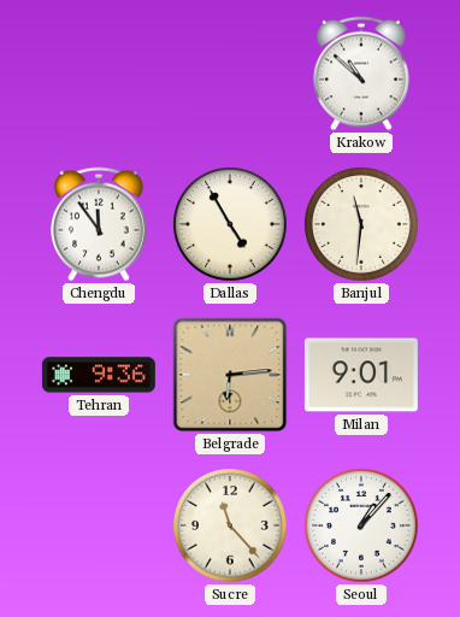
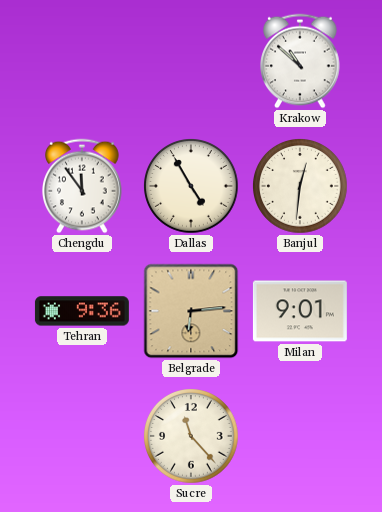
Banjul: 11:31 -> 12:31
Seoul: 1:07 -> none
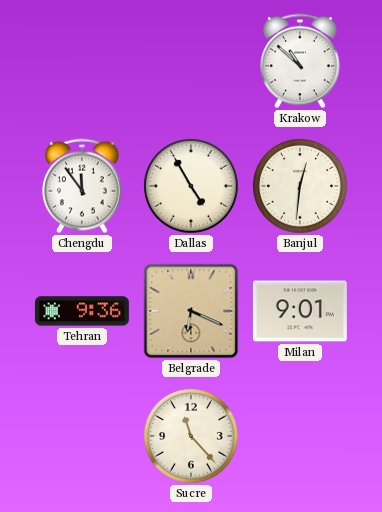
Belgrade: 6:14 -> 6:19
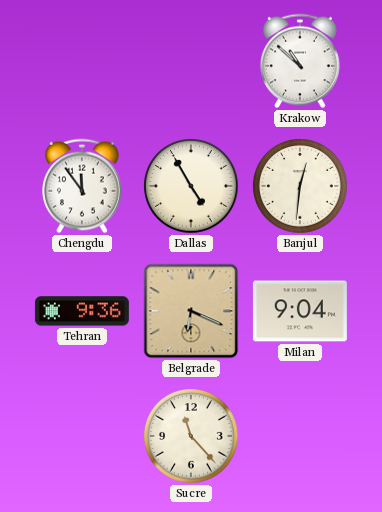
Milan: 9:01 -> 9:04
